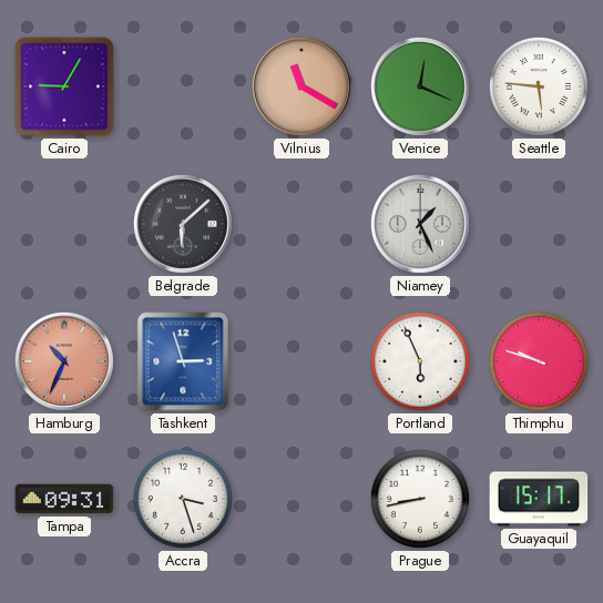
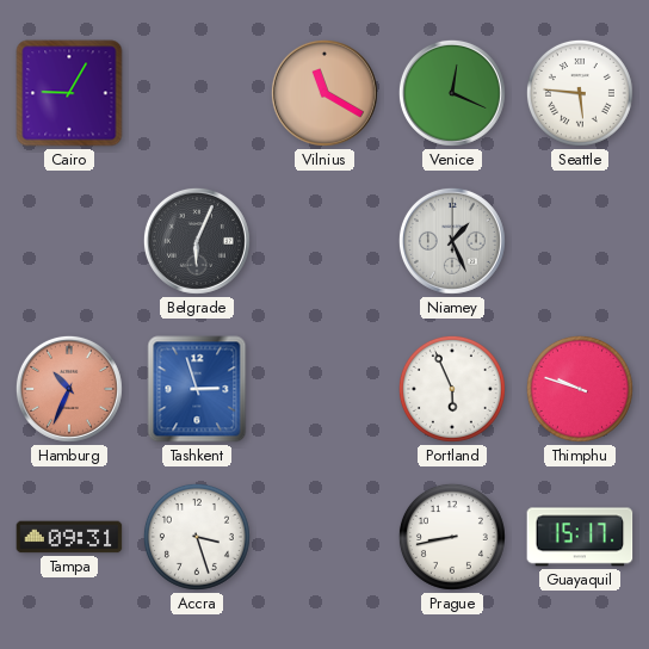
Belgrade: 6:08 -> 6:04
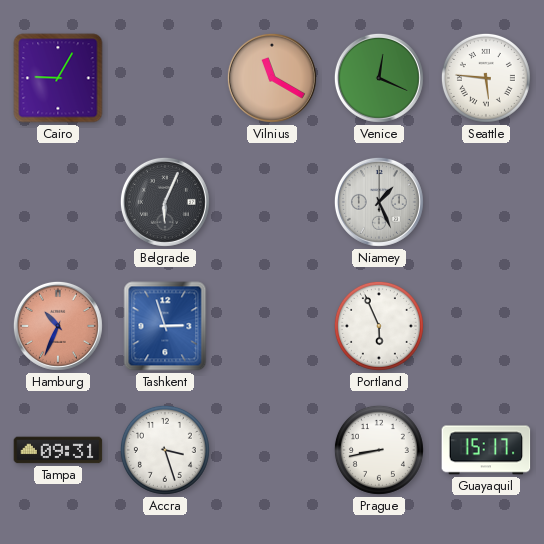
Thimphu: 9:48 -> none
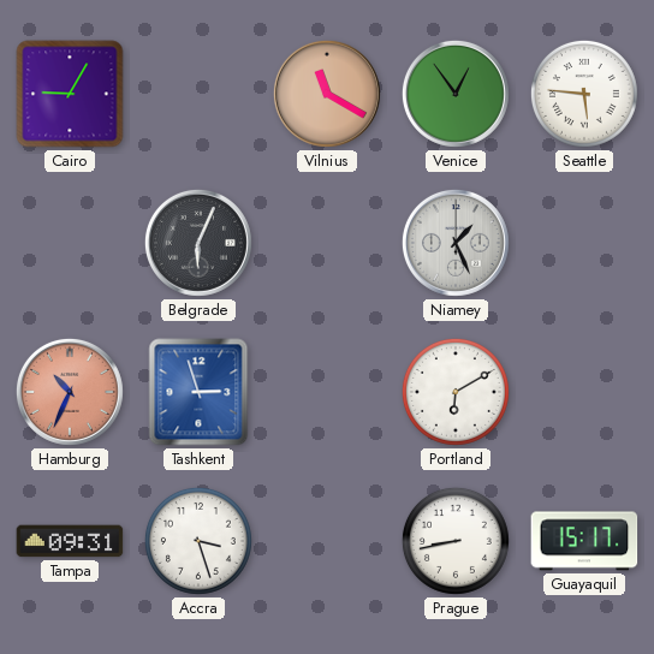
Venice: 12:19 -> 12:54
Portland: 5:56 -> 6:10
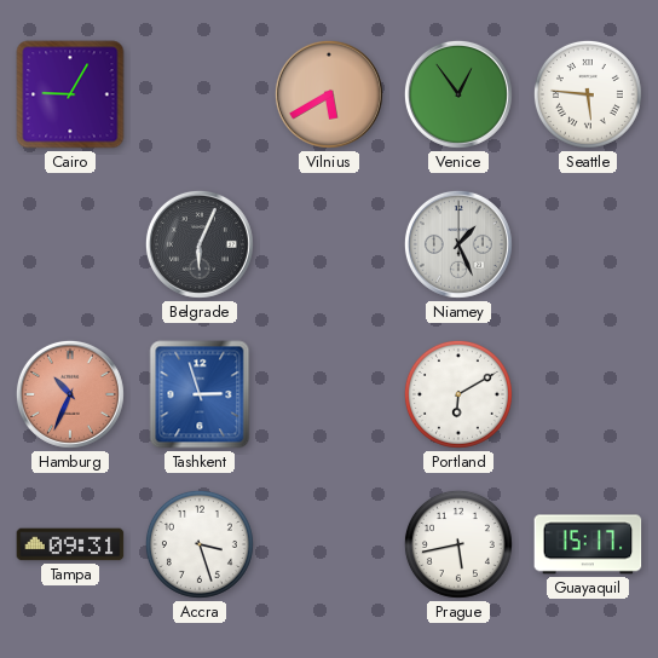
Vilnius: 11:20 -> 5:40
Prague: 8:43 -> 5:43
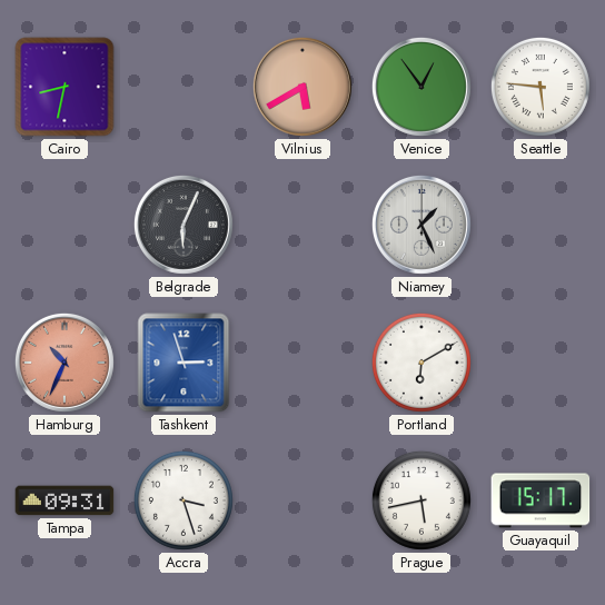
Cairo: 9:05 -> 8:32
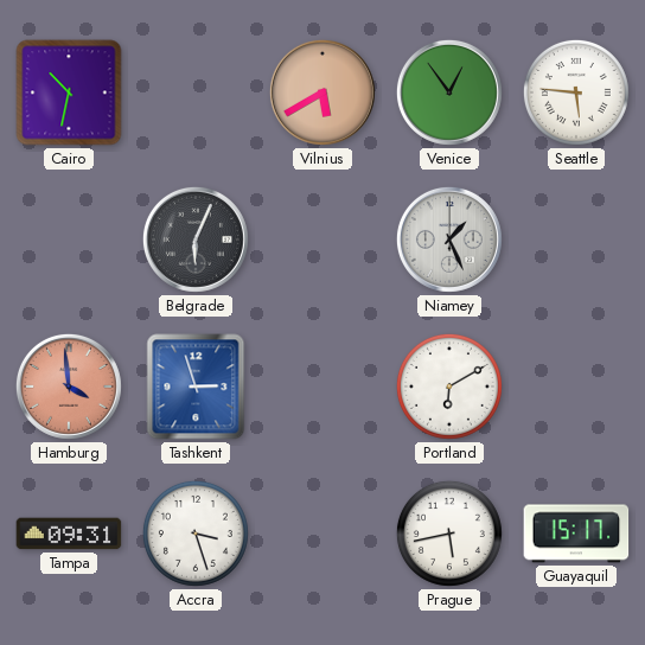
Cairo: 8:32 -> 10:32
Hamburg: 10:34 -> 3:59
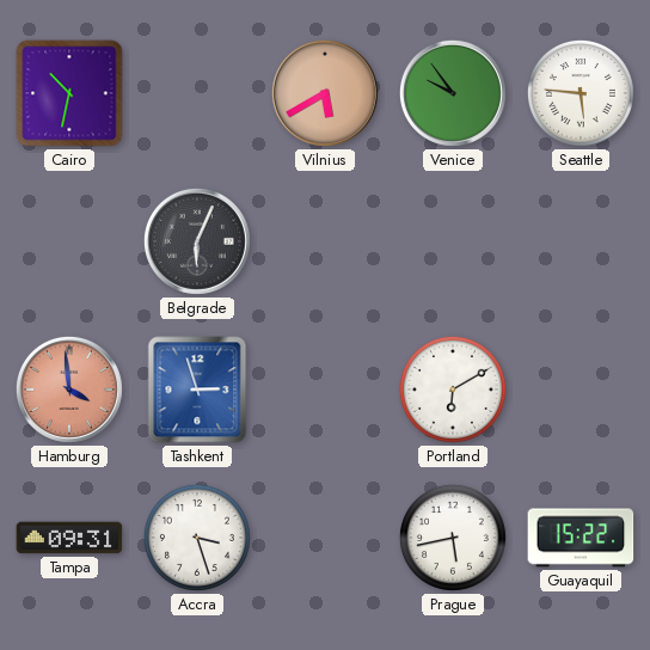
Venice: 12:54 -> 9:54
Niamey: 1:26 -> none
Guayaquil: 15:17 -> 15:22
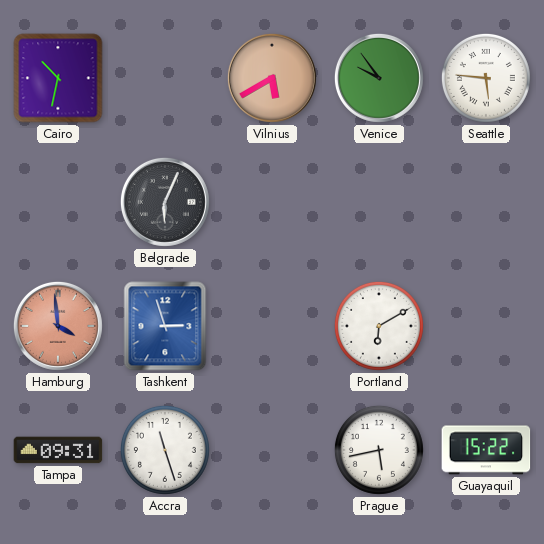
Accra: 3:27 -> 11:27
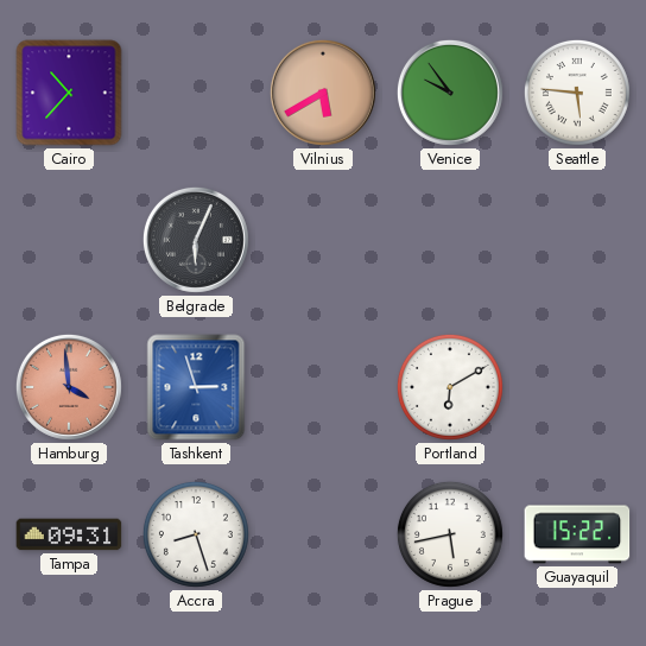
Cairo: 10:32 -> 10:37
Accra: 11:27 -> 8:27
